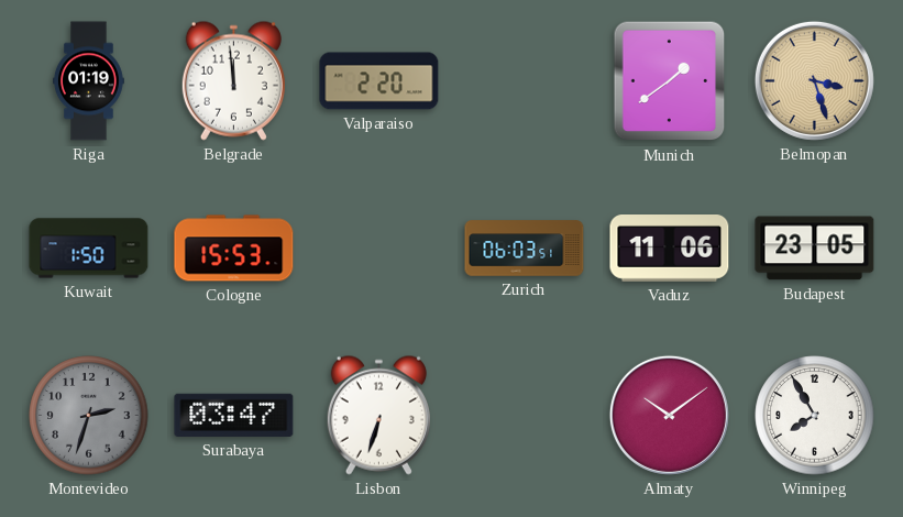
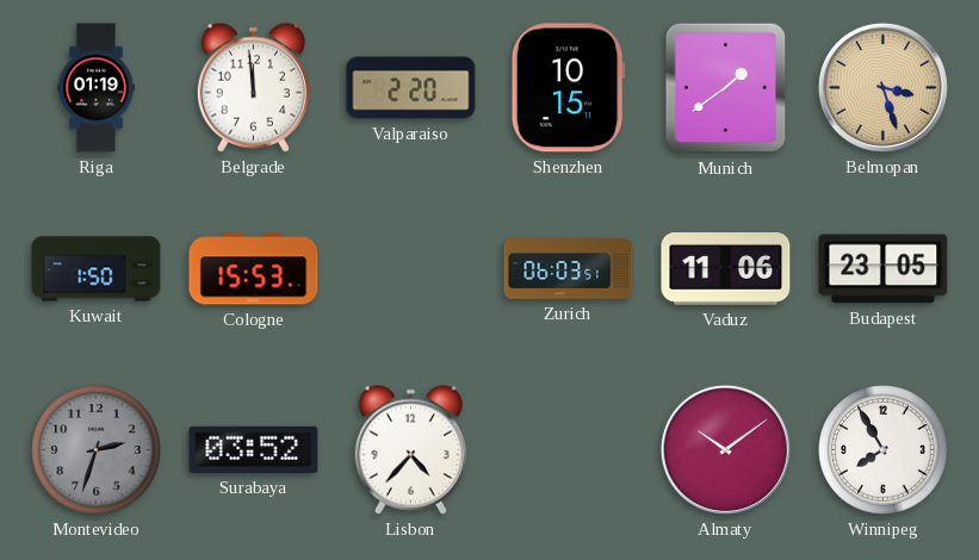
Shenzhen: none -> 10:15
Surabaya: 03:47 -> 03:52
Lisbon: 6:33 -> 4:37
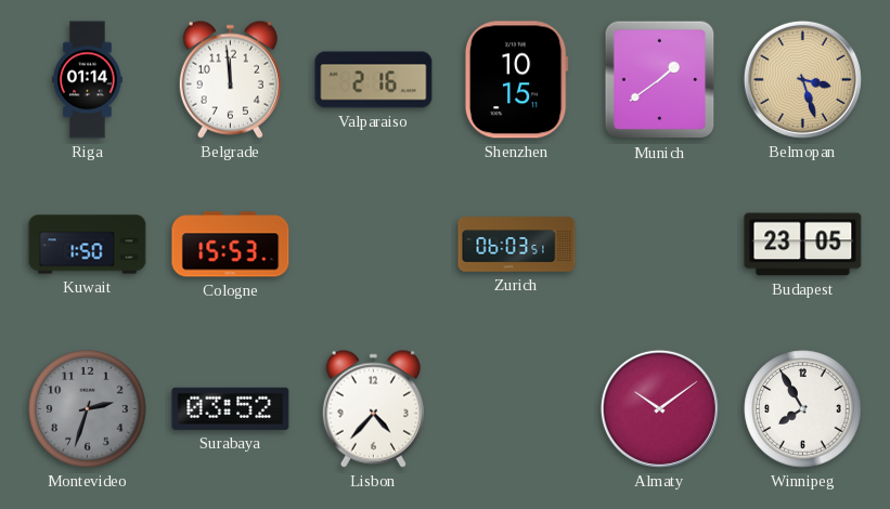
Riga: 01:19 -> 01:14
Valparaiso: 2:20 -> 2:16
Vaduz: 11:06 -> none
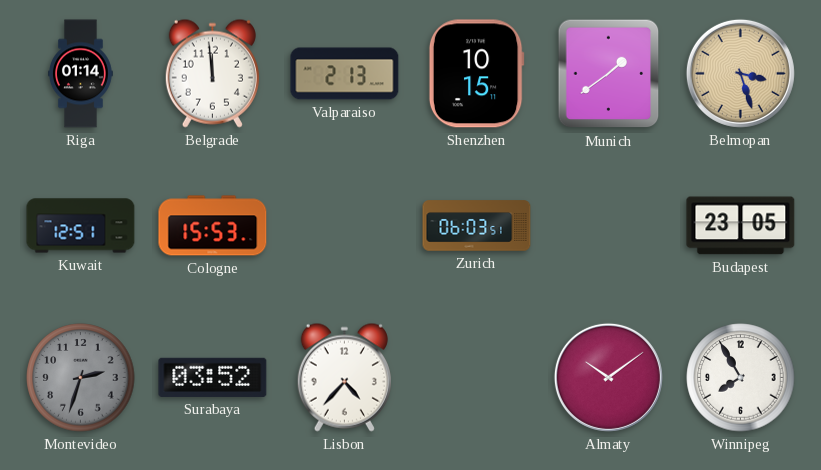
Valparaiso: 2:16 -> 2:13
Kuwait: 1:50 -> 12:51
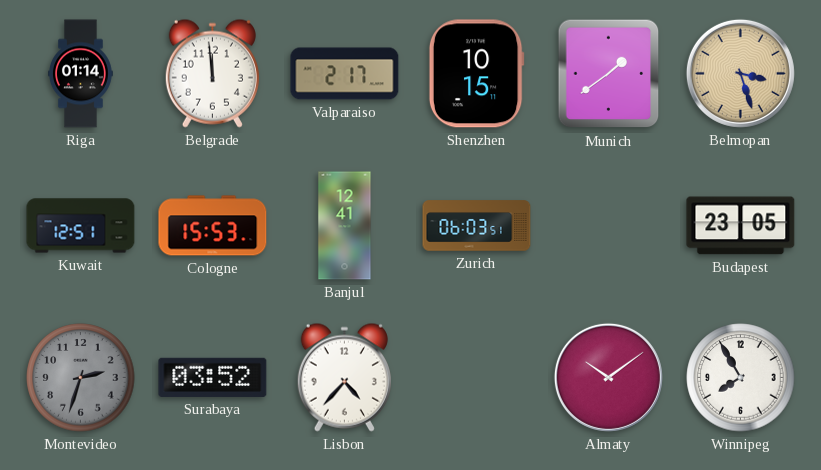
Valparaiso: 2:13 -> 2:17
Banjul: none -> 12:41
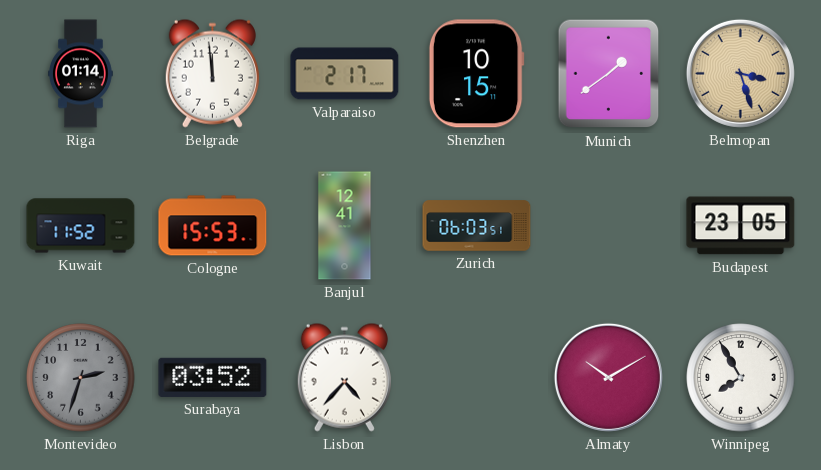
Kuwait: 12:51 -> 11:52
Almaty: 10:09 -> 10:10
